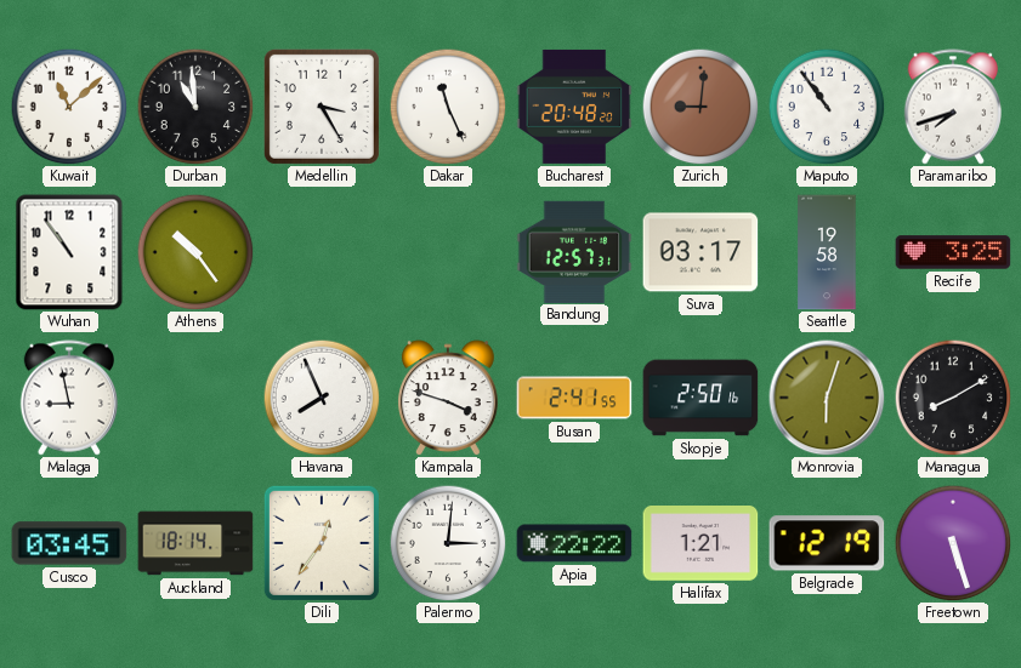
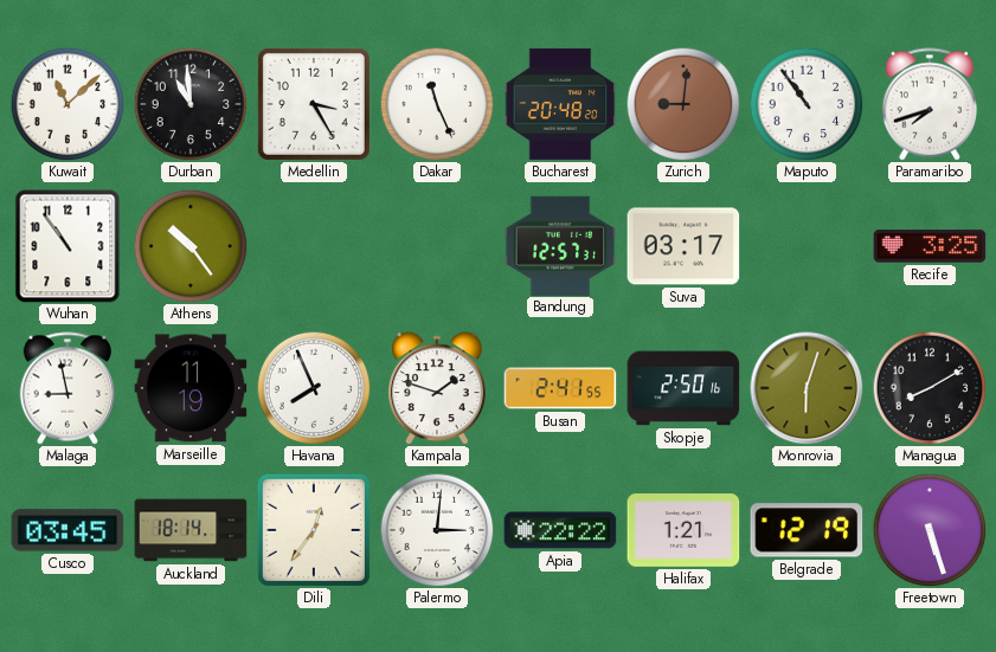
Seattle: 19:58 -> none
Marseille: none -> 11:19
Kampala: 3:48 -> 1:48
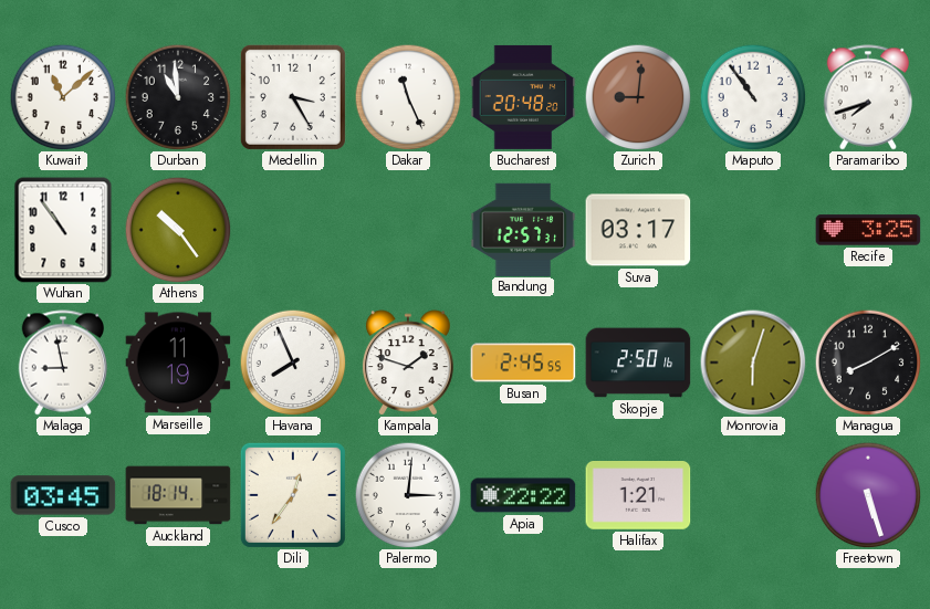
Busan: 2:41 -> 2:45
Belgrade: 12:19 -> none
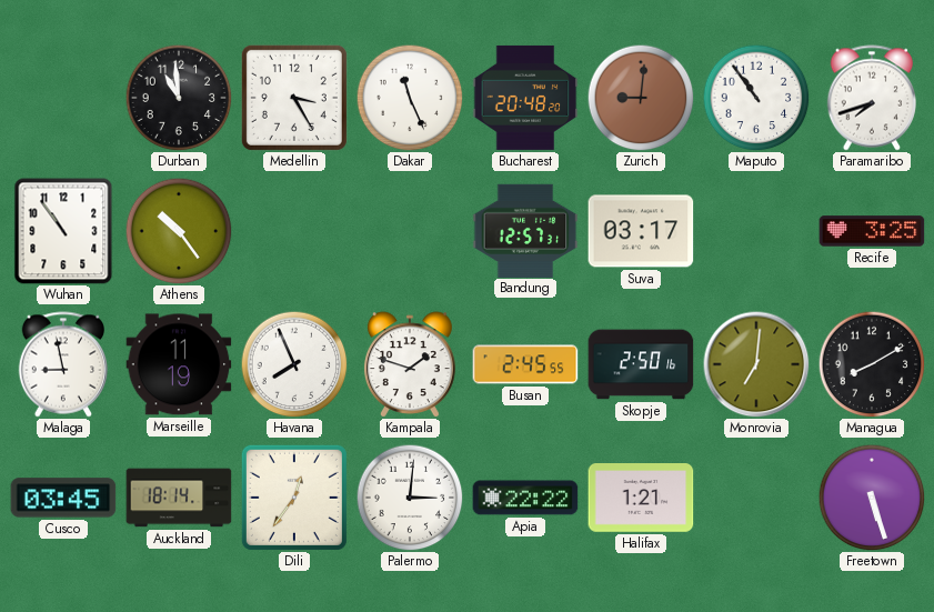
Kuwait: 11:08 -> none
Monrovia: 6:03 -> 7:01
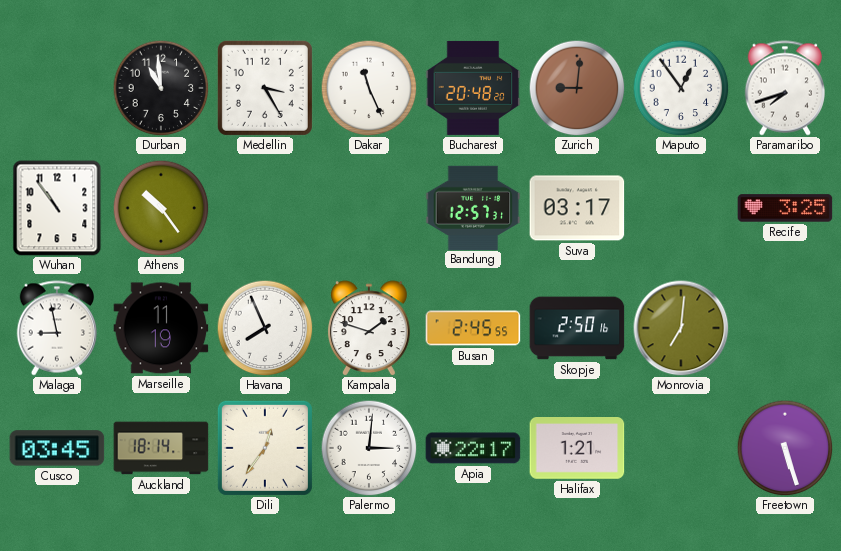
Maputo: 10:54 -> 12:54
Managua: 8:10 -> none
Apia: 22:22 -> 22:17
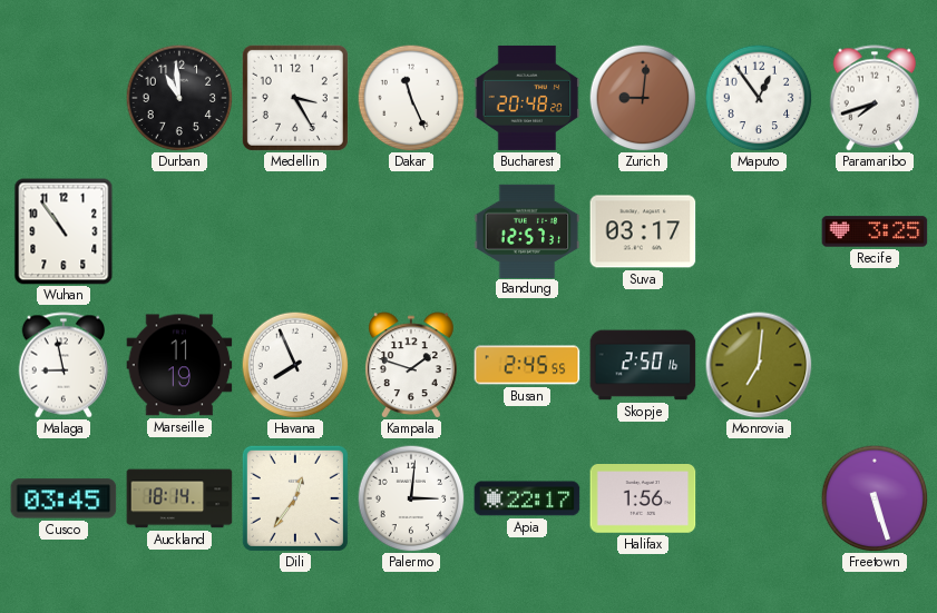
Athens: 10:24 -> none
Halifax: 1:21 -> 1:56
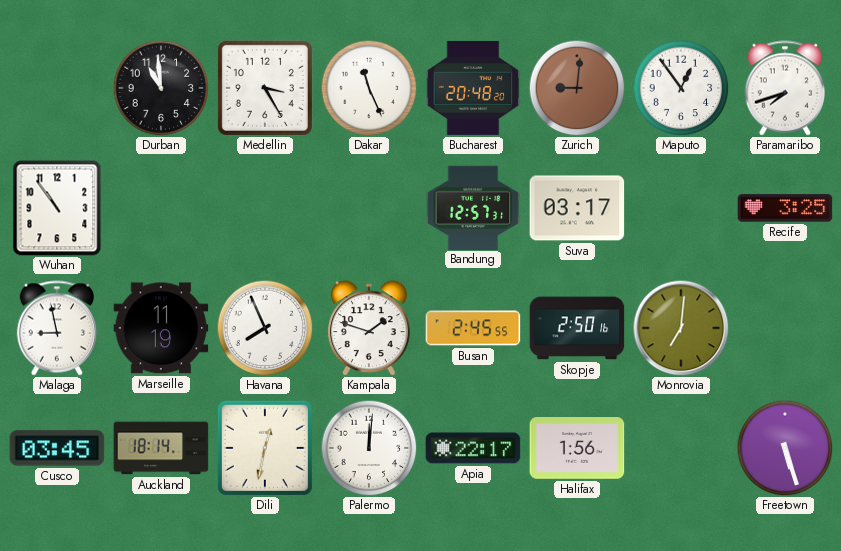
Dili: 12:36 -> 12:32
Palermo: 3:01 -> 12:01
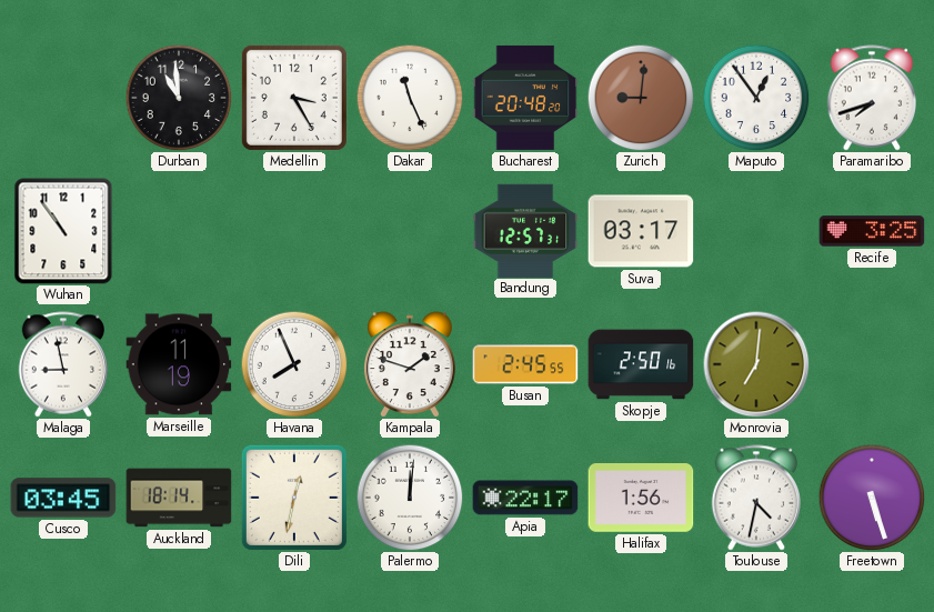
Toulouse: none -> 4:32
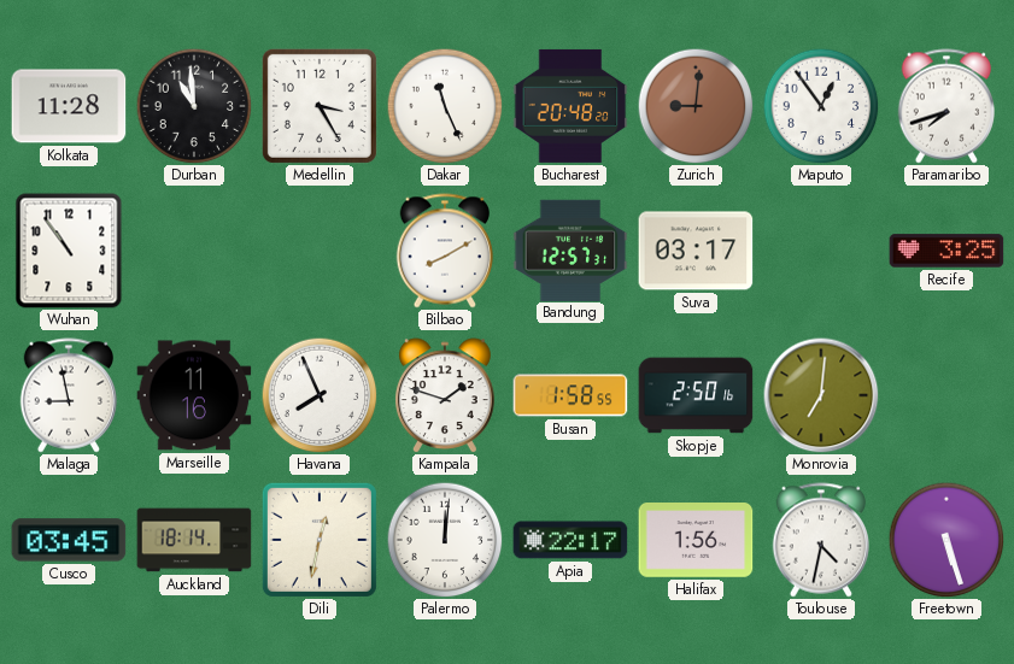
Kolkata: none -> 11:28
Bilbao: none -> 8:10
Marseille: 11:19 -> 11:16
Busan: 2:45 -> 1:58
